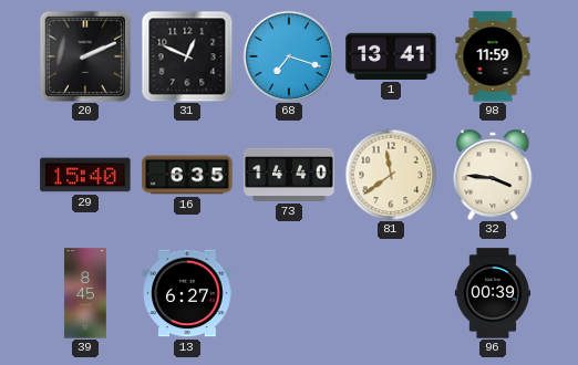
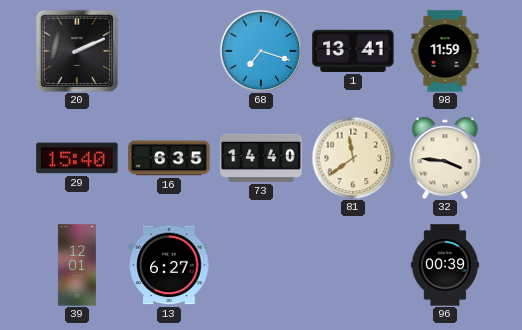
31: 12:49 -> none
39: 8:45 -> 12:01
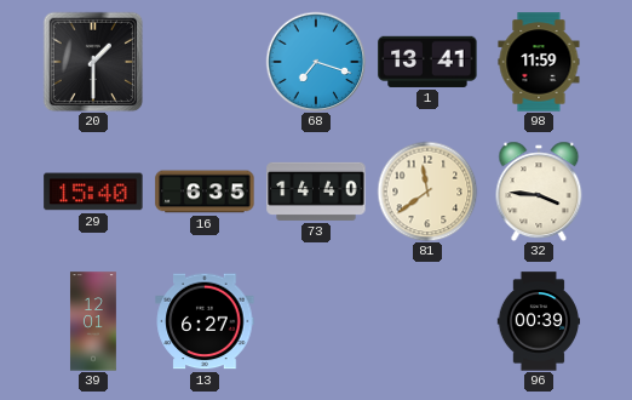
20: 2:11 -> 1:30
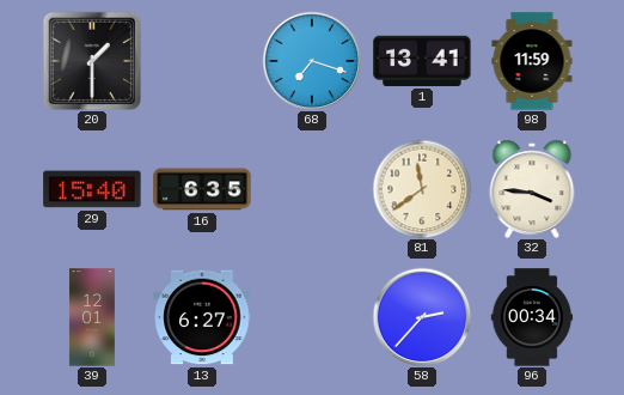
73: 14:40 -> none
58: none -> 2:37
96: 00:39 -> 00:34
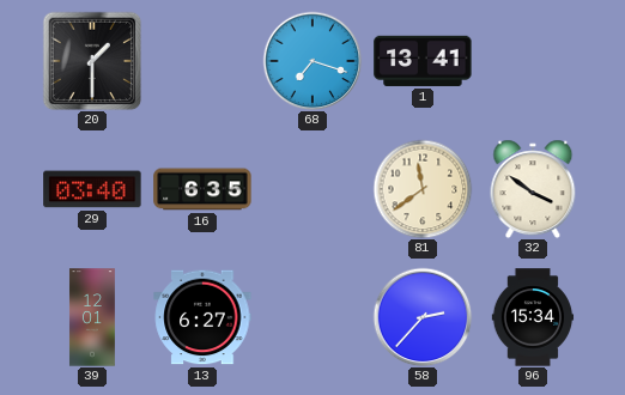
98: 11:59 -> none
29: 15:40 -> 03:40
32: 3:46 -> 3:51
96: 00:34 -> 15:34
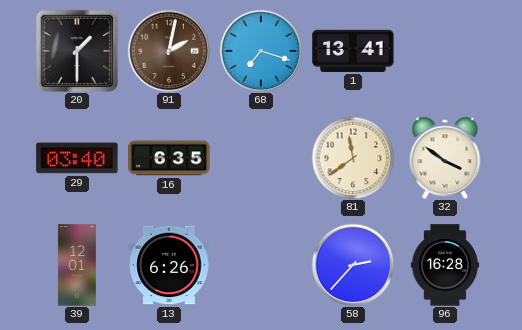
91: none -> 2:02
13: 6:27 -> 6:26
96: 15:34 -> 16:28
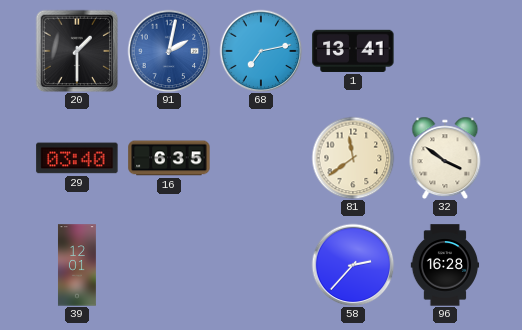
91 dial: brown -> blue
68: 7:18 -> 7:13
13: 6:26 -> none
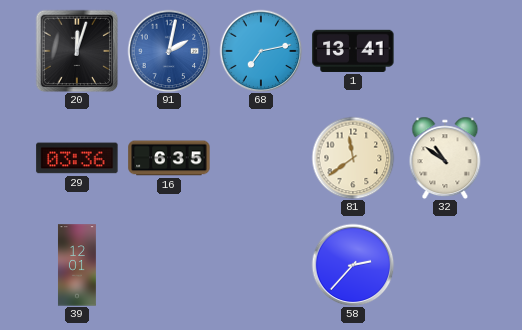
20: 1:30 -> 12:03
29: 03:40 -> 03:36
32: 3:51 -> 10:51
96: 16:28 -> none
